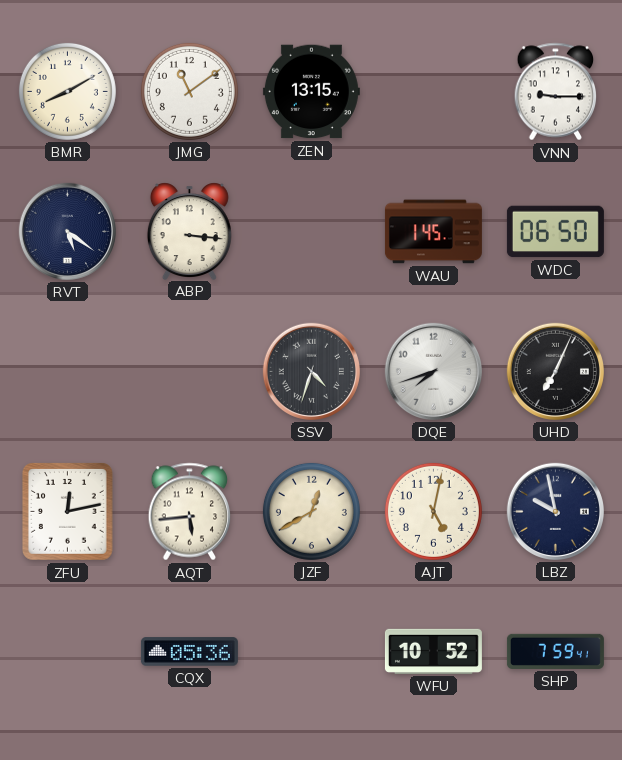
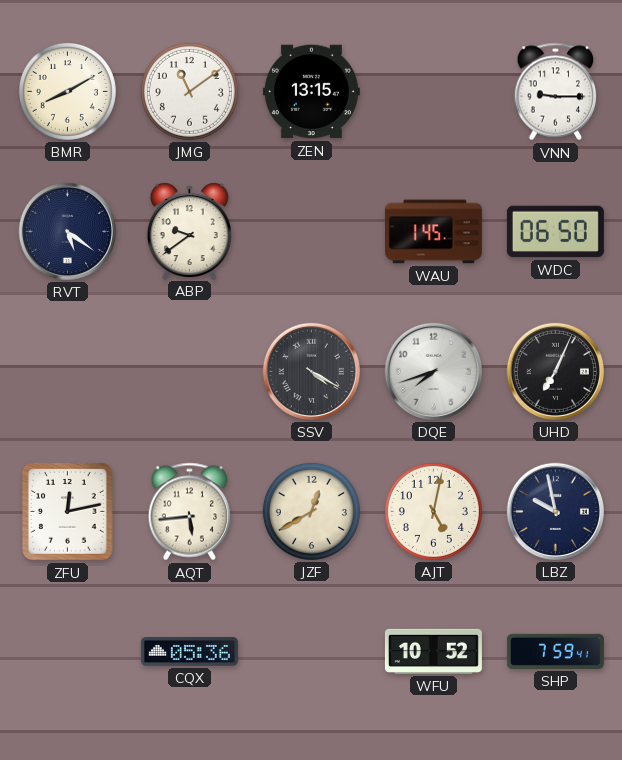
ABP: 3:16 -> 9:39
SSV: 4:33 -> 4:20
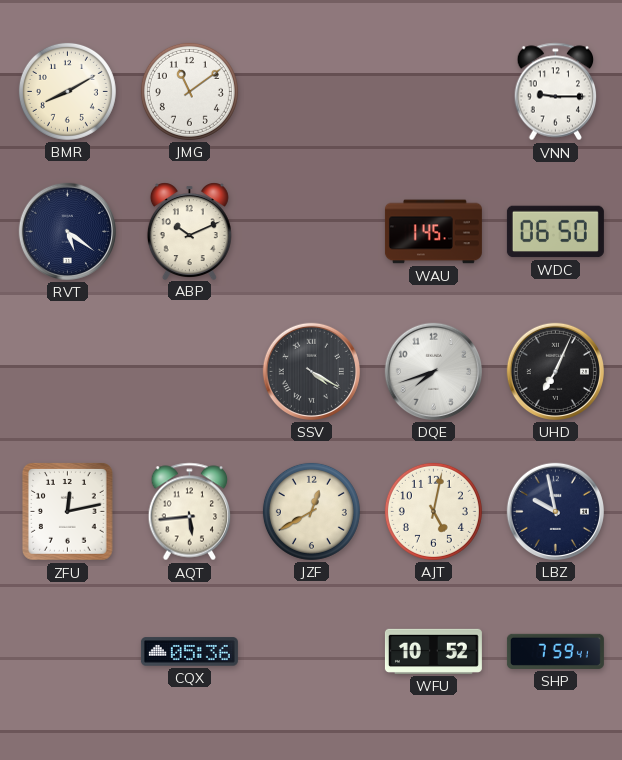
ZEN: 13:15 -> none
ABP: 9:39 -> 10:11
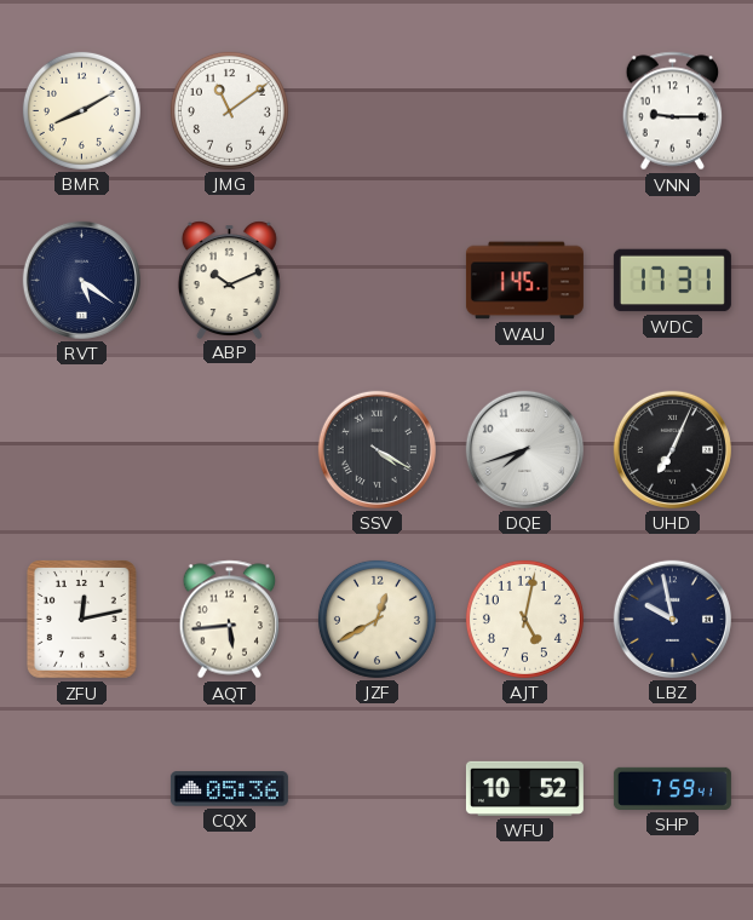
WDC: 06:50 -> 17:31
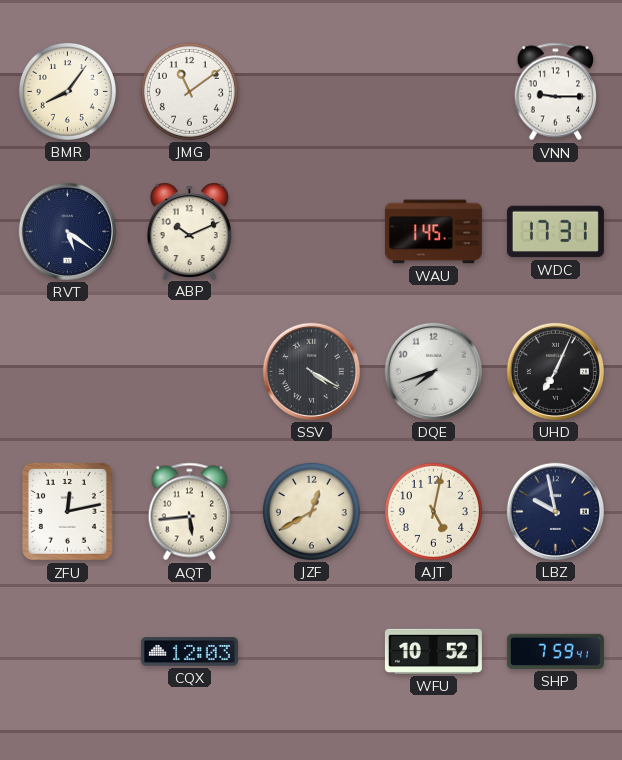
BMR: 8:10 -> 8:06
CQX: 05:36 -> 12:03
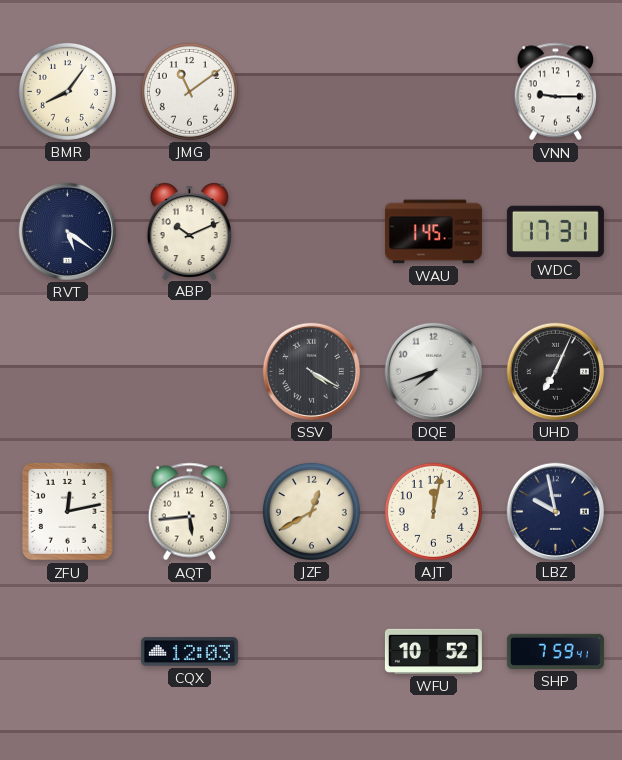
AJT: 5:02 -> 12:02
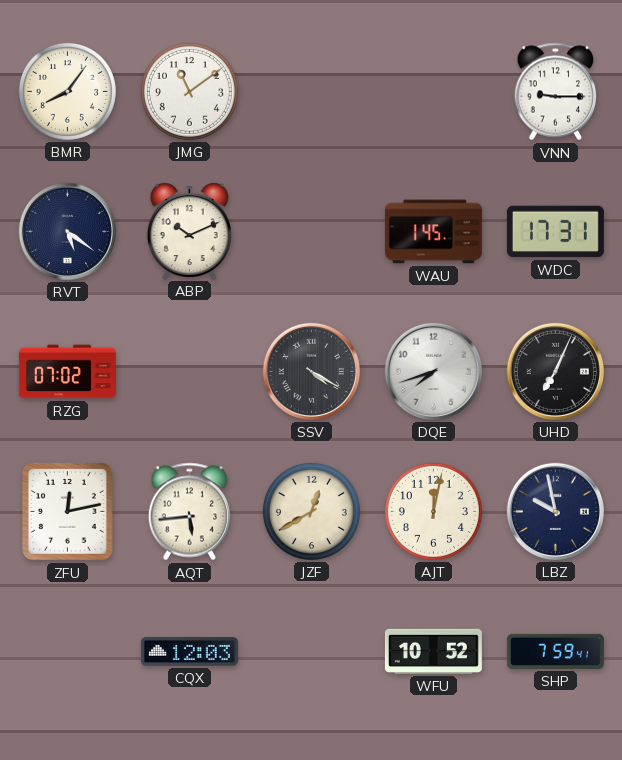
RZG: none -> 07:02
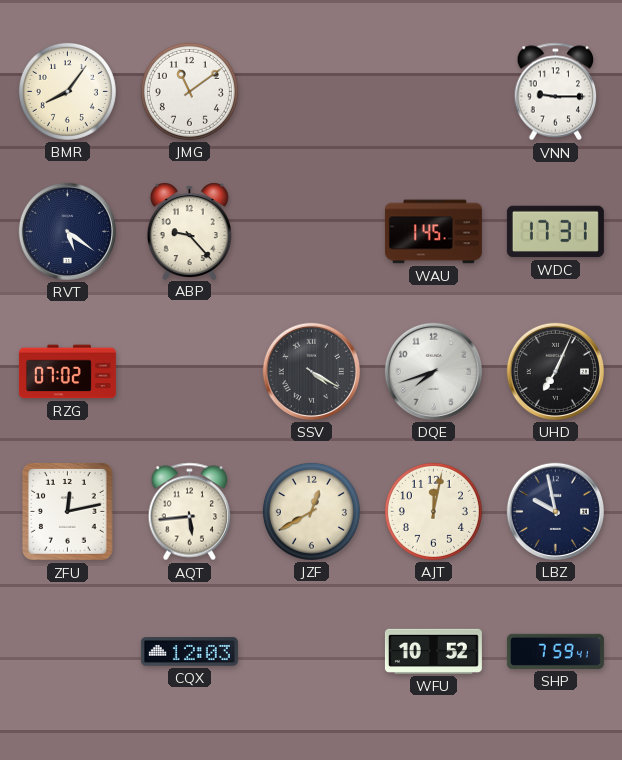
ABP: 10:11 -> 9:23
